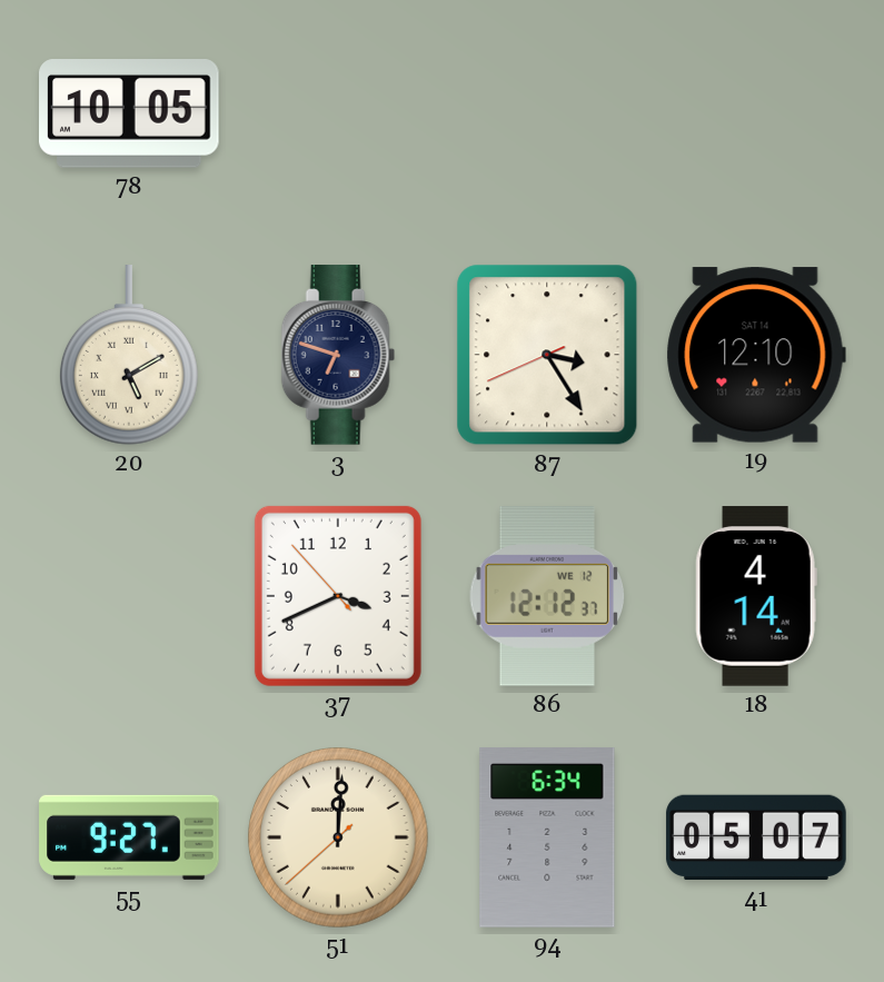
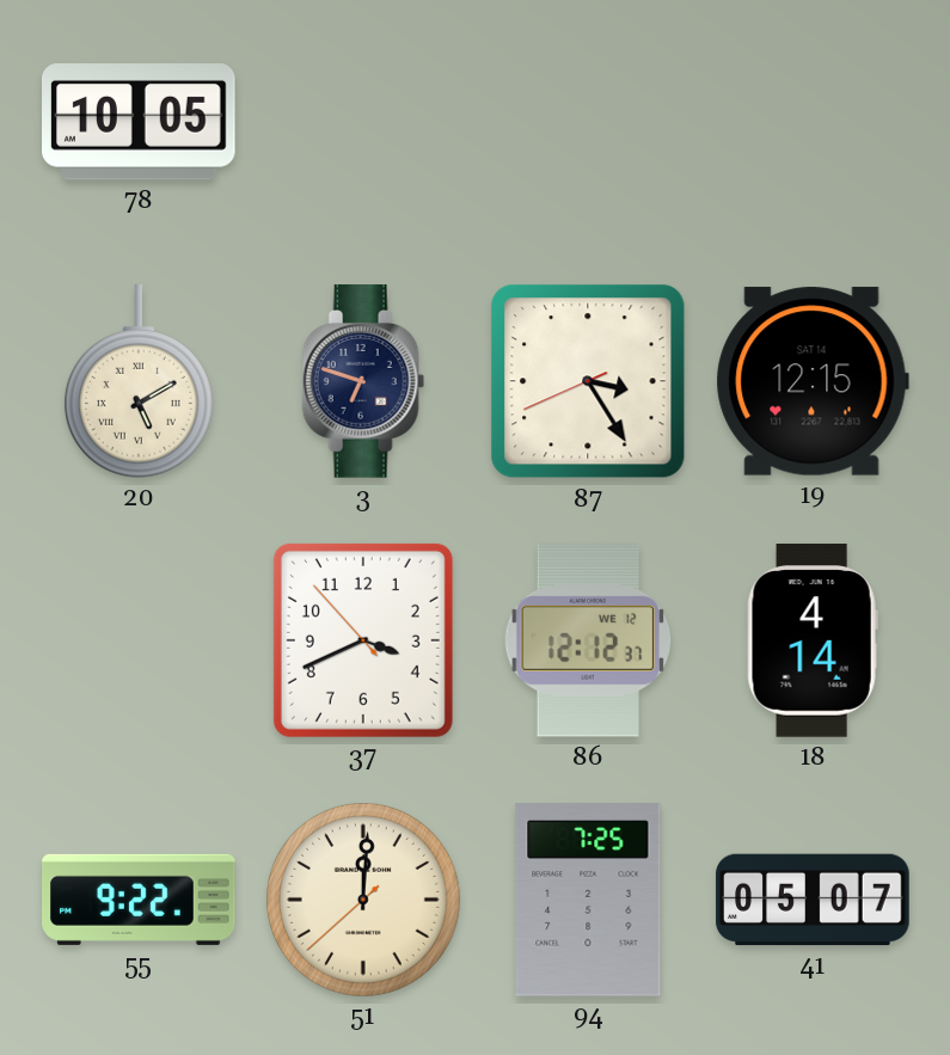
19: 12:10 -> 12:15
55: 9:27 -> 9:22
94: 6:34 -> 7:25
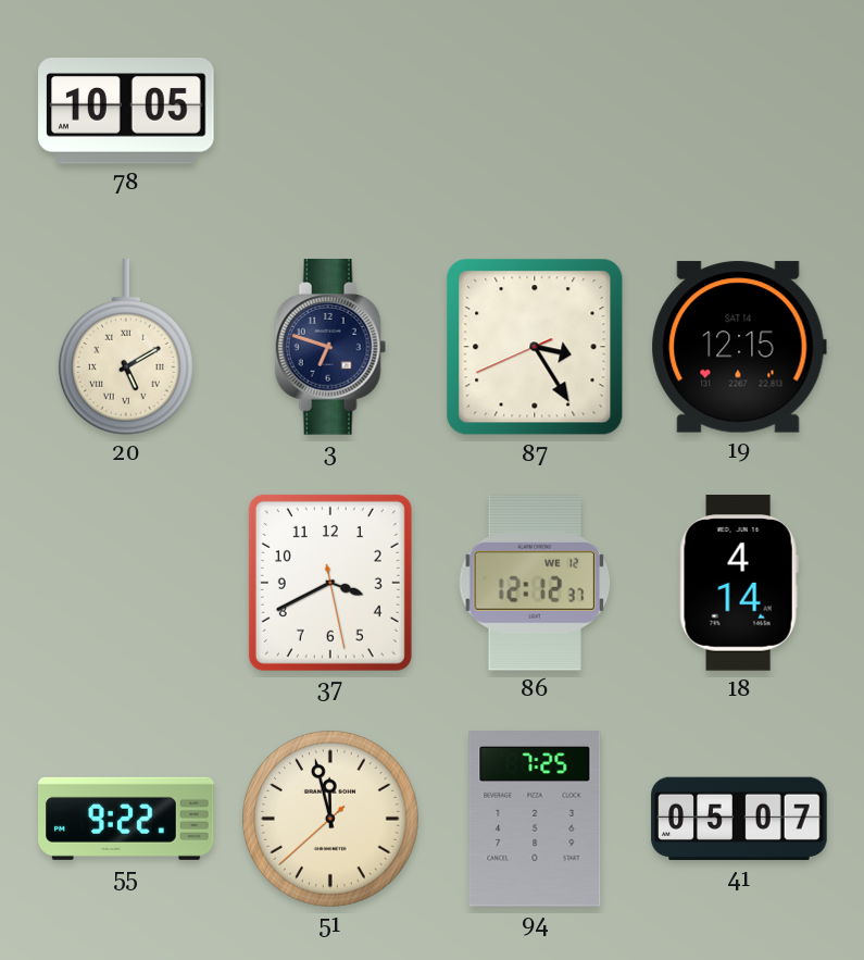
37: 3:40:53 -> 3:40:28
51: 12:00 -> 11:57
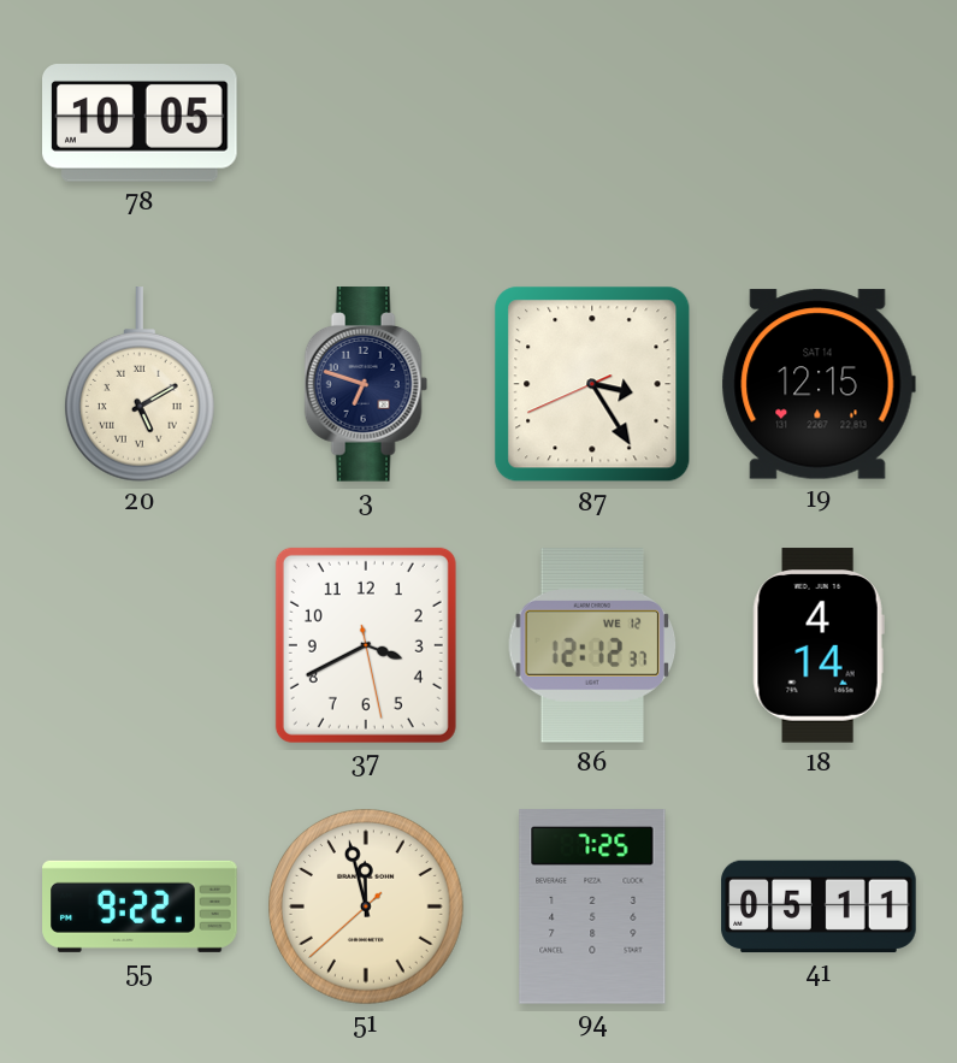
41: 05:07 -> 05:11
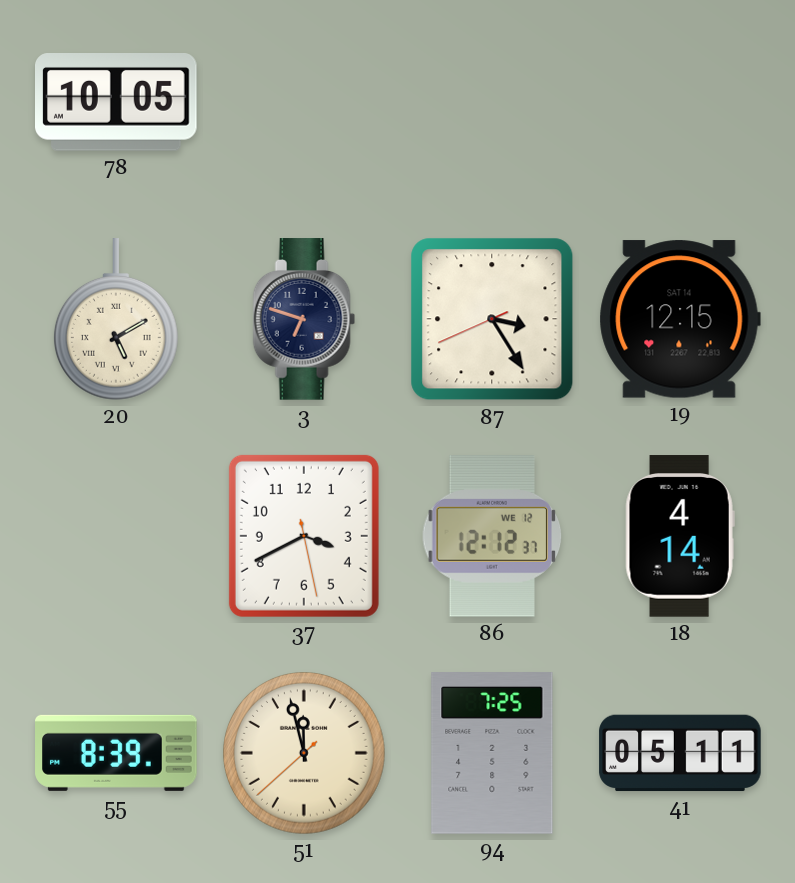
55: 9:22 -> 8:39
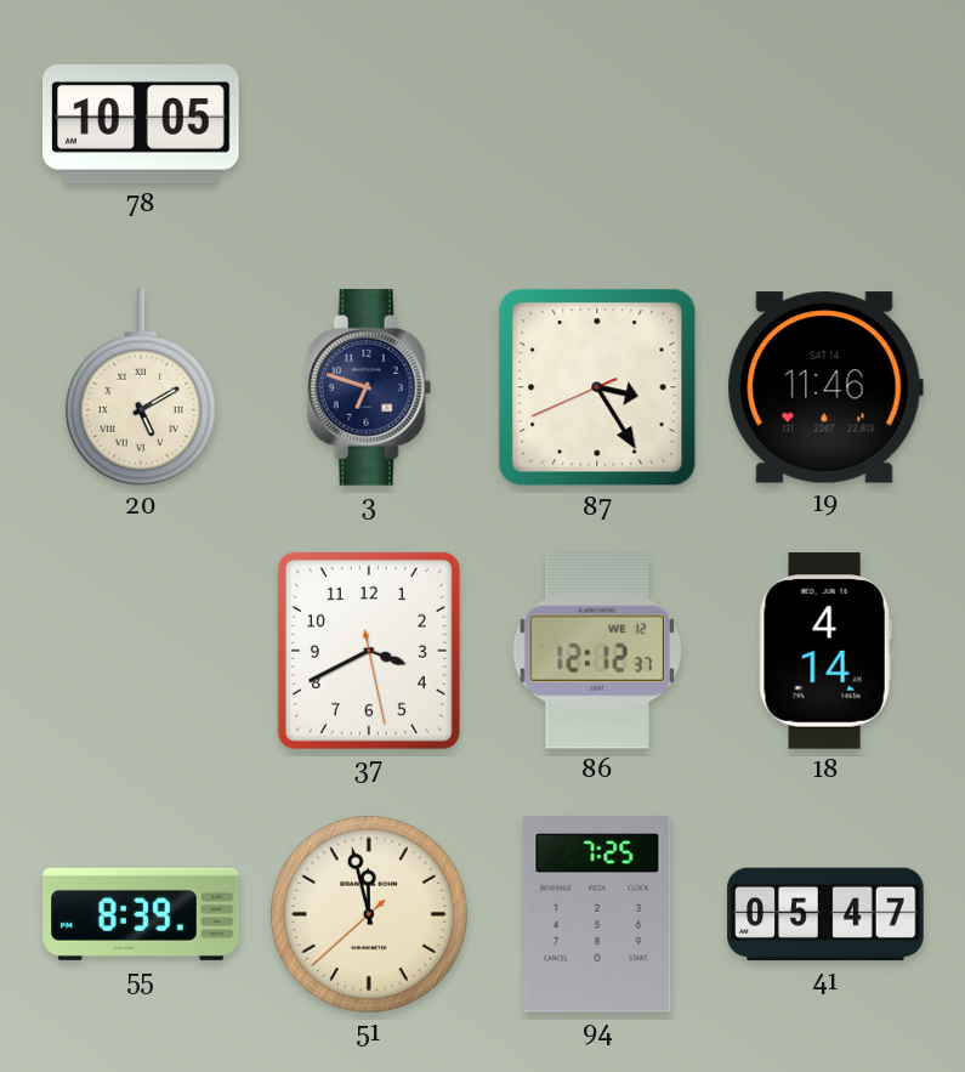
19: 12:15 -> 11:46
41: 05:11 -> 05:47
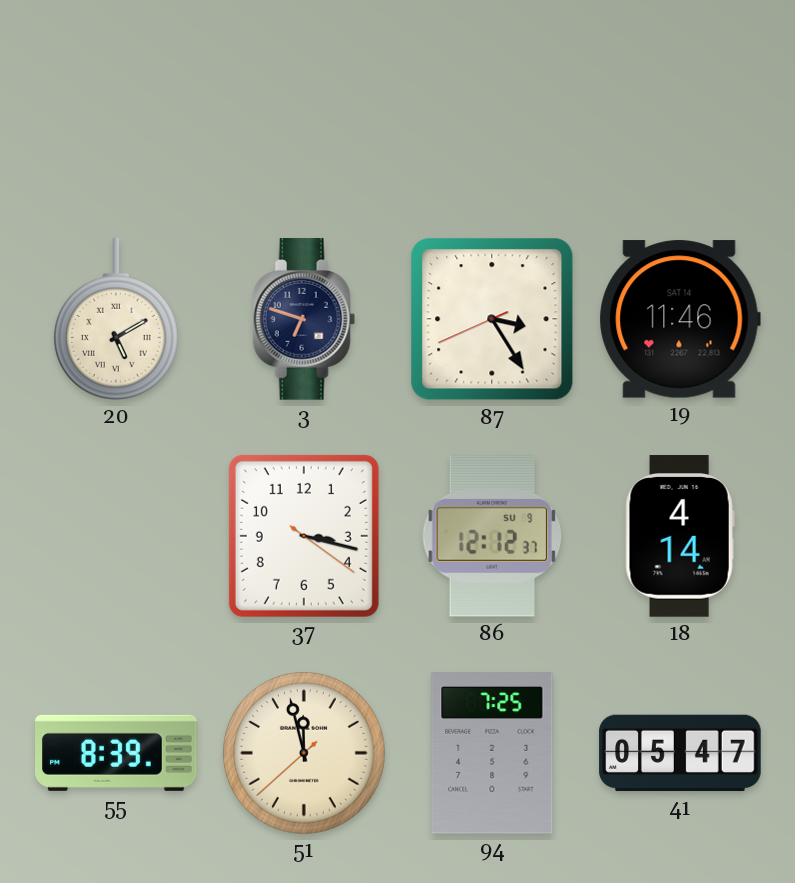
78: 10:05 -> none
37: 3:40 -> 3:17
86 date: WE 12 -> SU 9
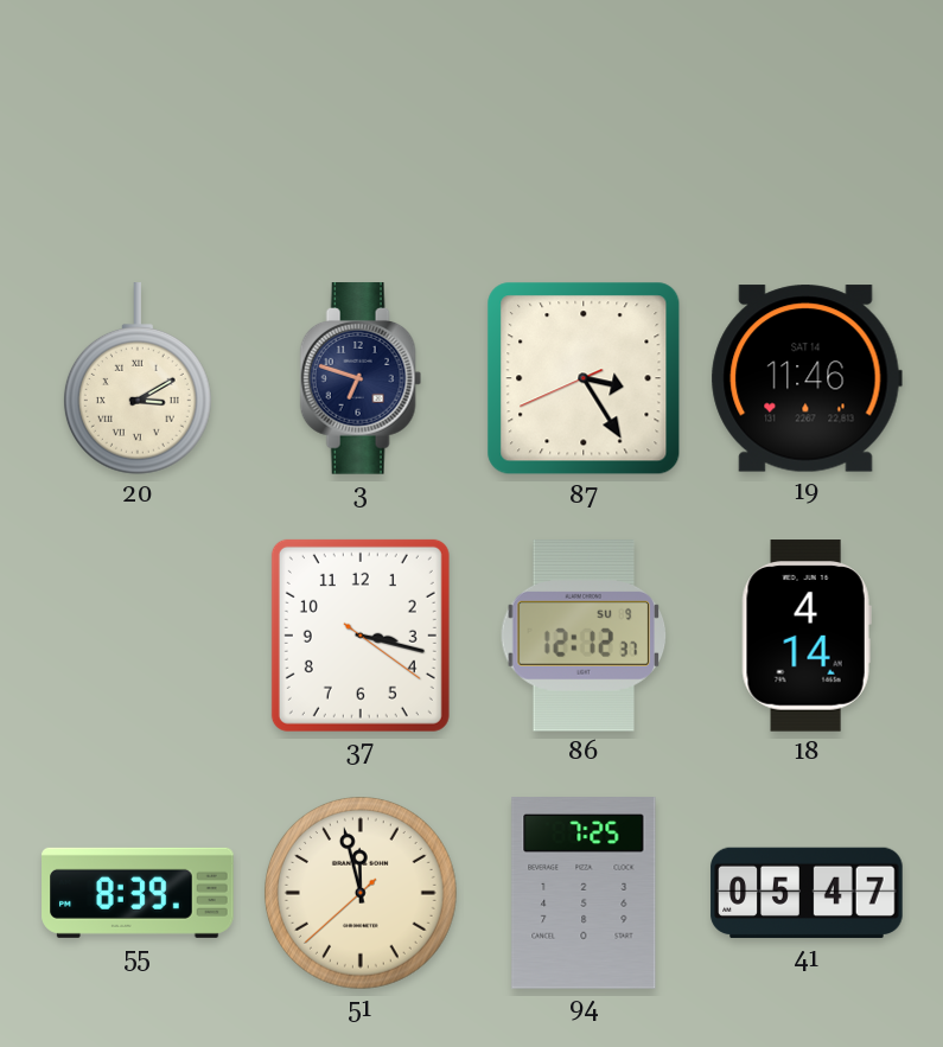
20: 5:10 -> 3:10
